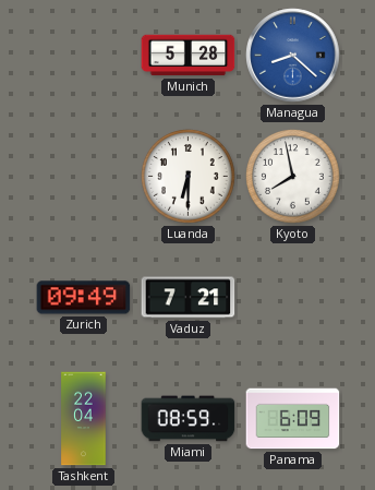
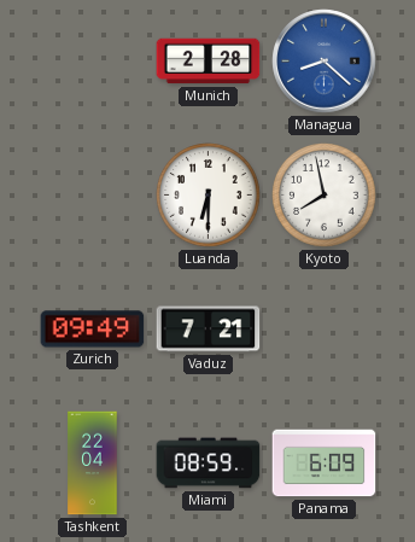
Munich: 5:28 -> 2:28
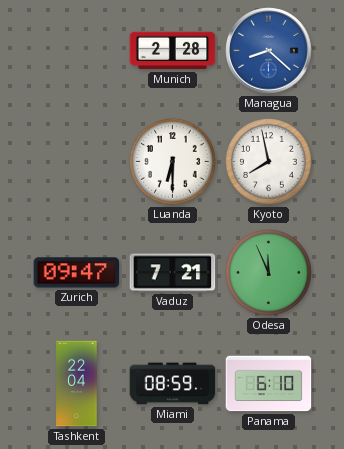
Zurich: 09:49 -> 09:47
Odesa: none -> 11:56
Panama: 6:09 -> 6:10
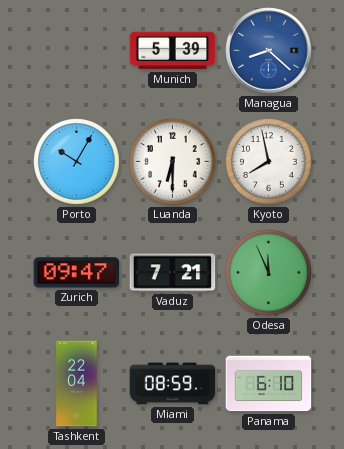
Munich: 2:28 -> 5:39
Porto: none -> 10:05
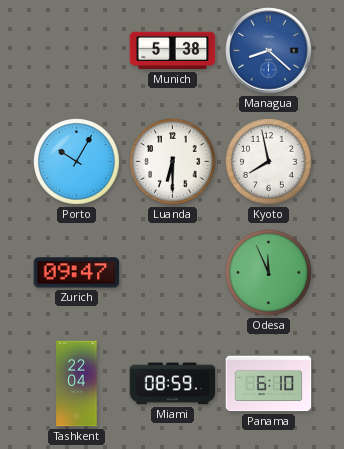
Munich: 5:39 -> 5:38
Vaduz: 7:21 -> none
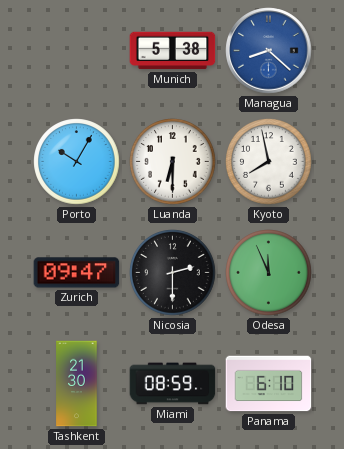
Nicosia: none -> 2:30
Tashkent: 22:04 -> 21:30
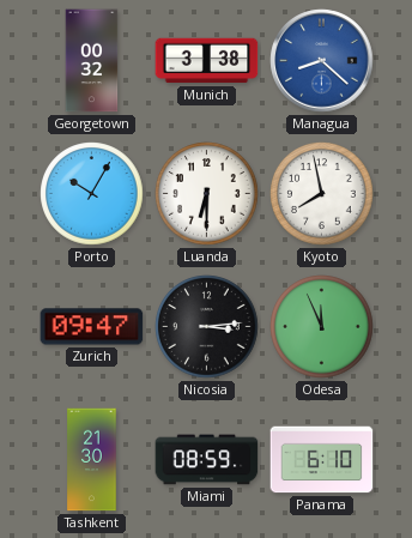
Georgetown: none -> 00:32
Munich: 5:38 -> 3:38
Nicosia: 2:30 -> 3:14
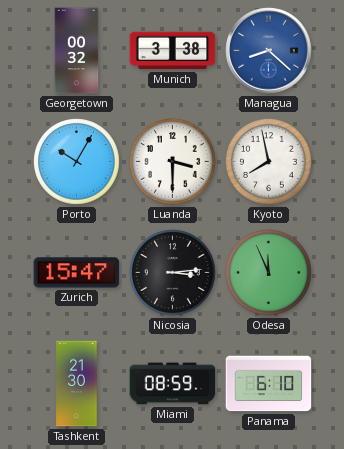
Luanda: 6:30 -> 3:30
Zurich: 09:47 -> 15:47
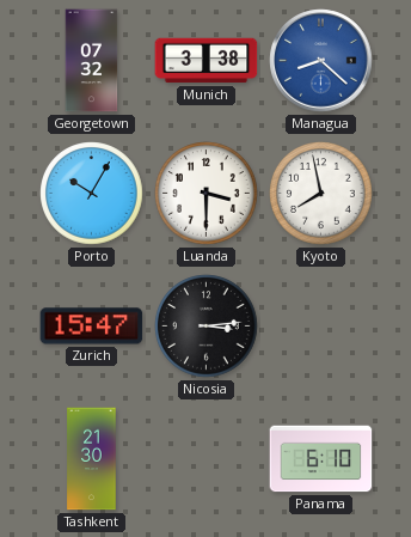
Georgetown: 00:32 -> 07:32
Odesa: 11:56 -> none
Miami: 08:59 -> none
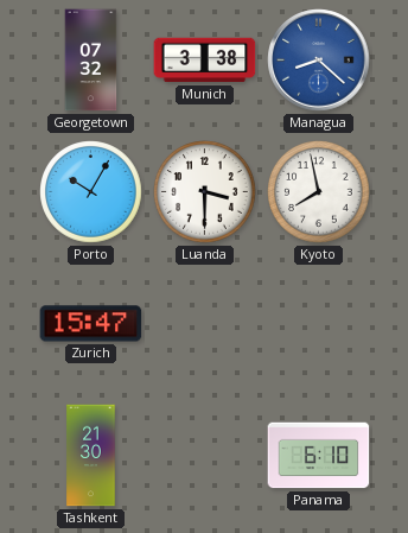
Nicosia: 3:14 -> none
